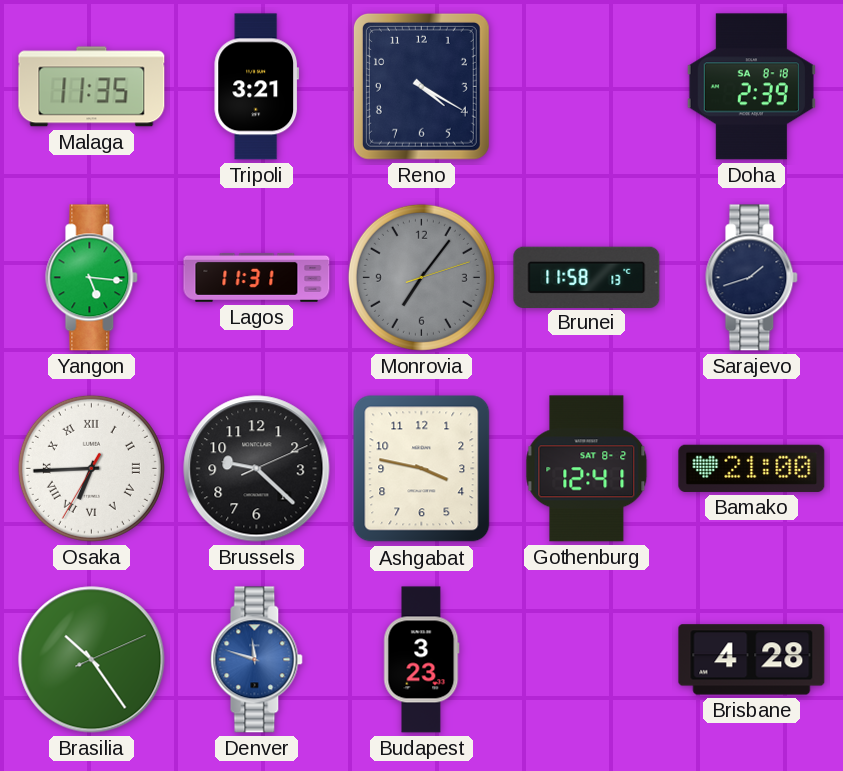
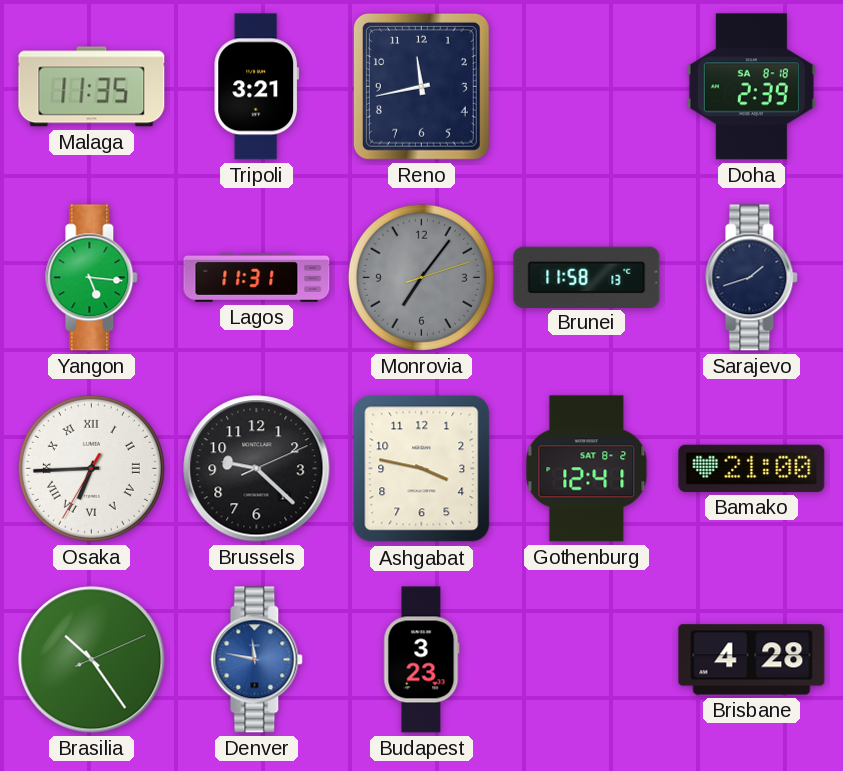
Reno: 4:20 -> 11:43
Denver: 11:48 -> 11:47
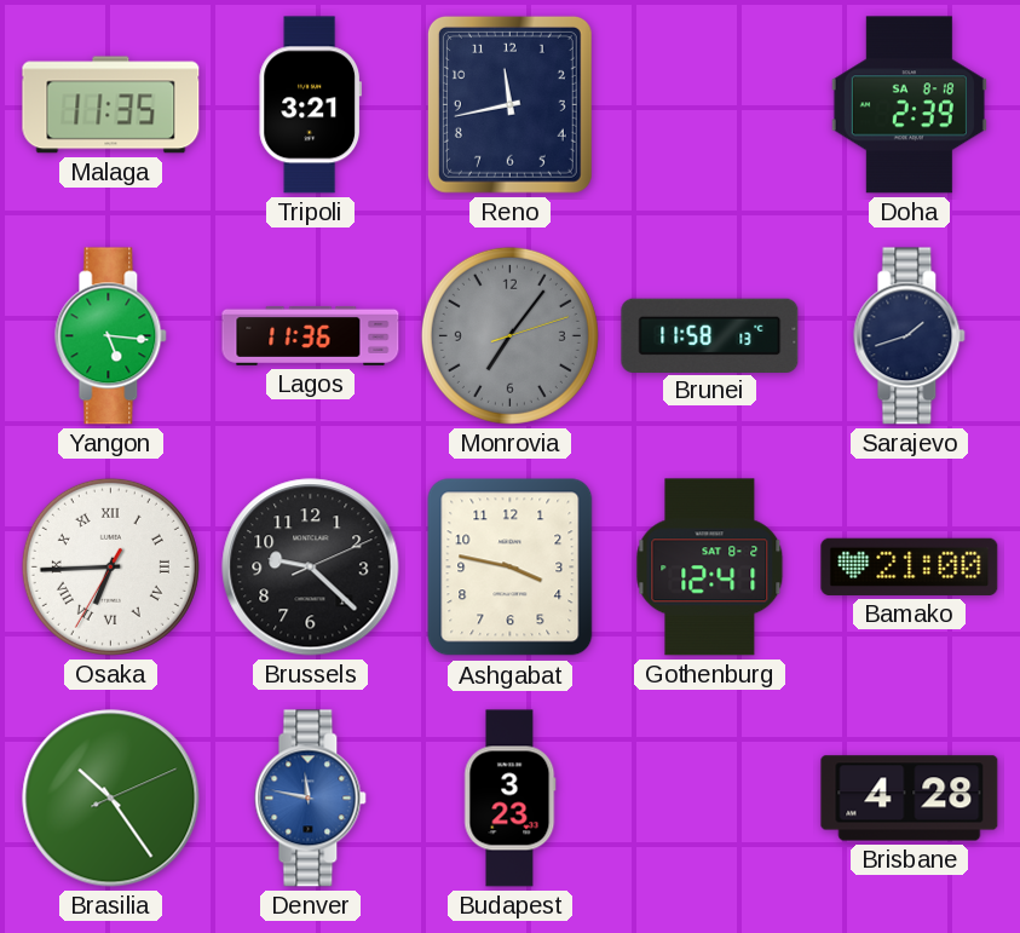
Lagos: 11:31 -> 11:36
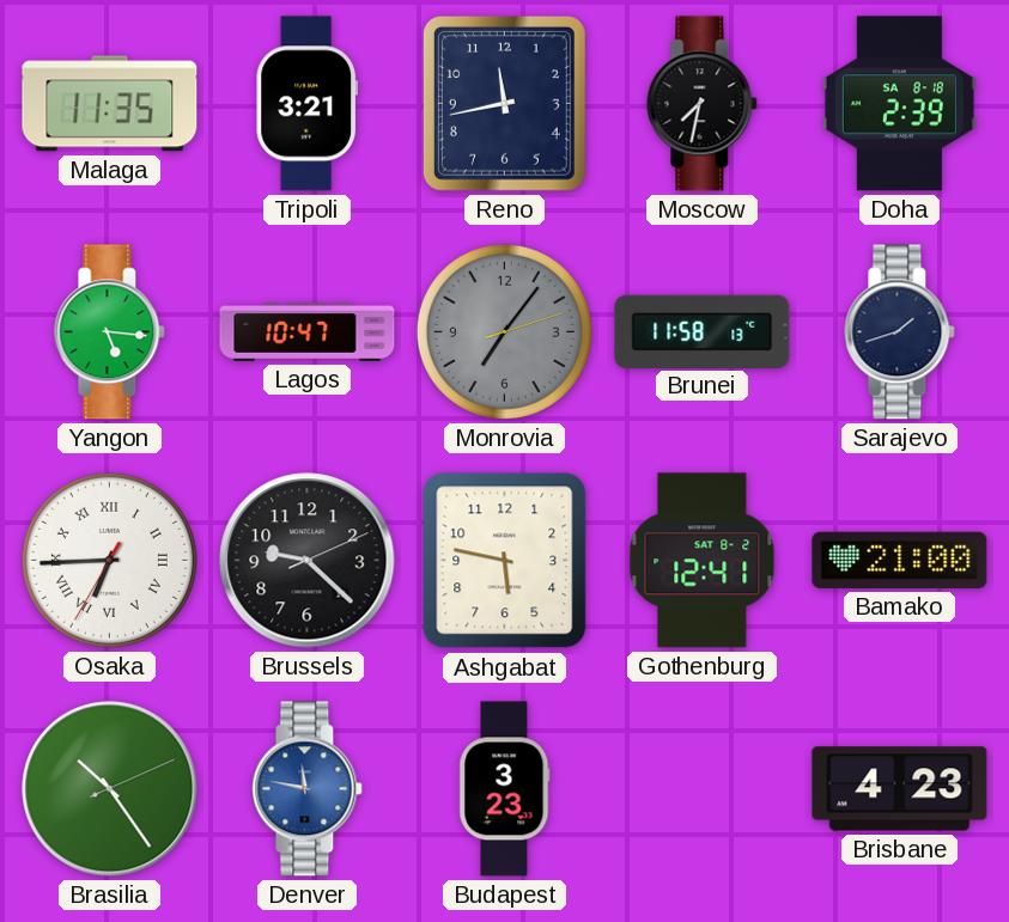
Moscow: none -> 7:32
Lagos: 11:36 -> 10:47
Ashgabat: 3:47 -> 5:47
Brisbane: 4:28 -> 4:23
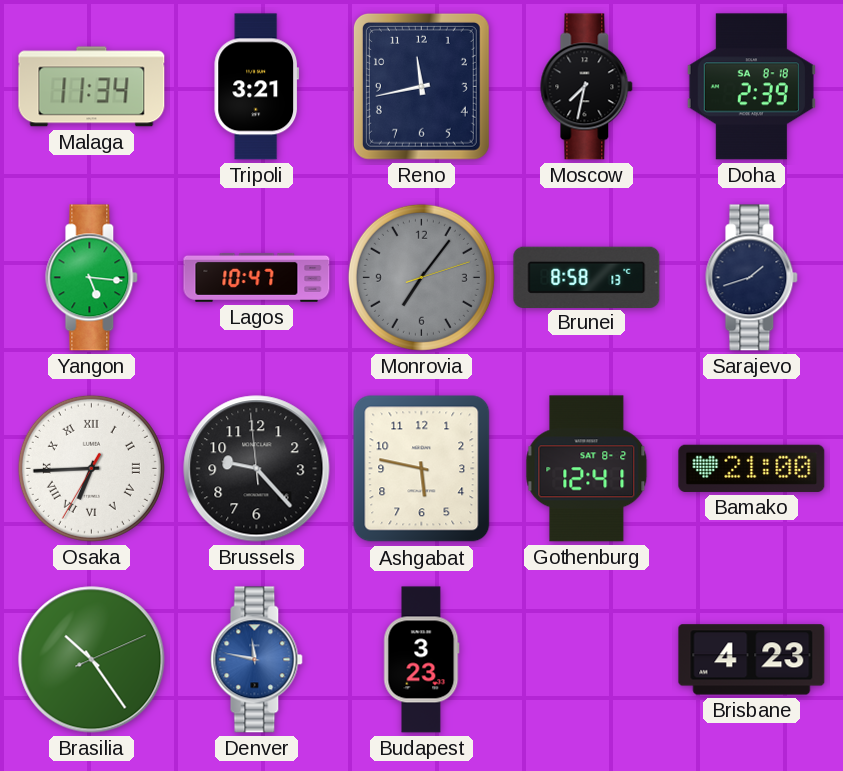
Malaga: 11:35 -> 11:34
Brunei: 11:58 -> 8:58
Brussels: 9:22:11 -> 9:22:59
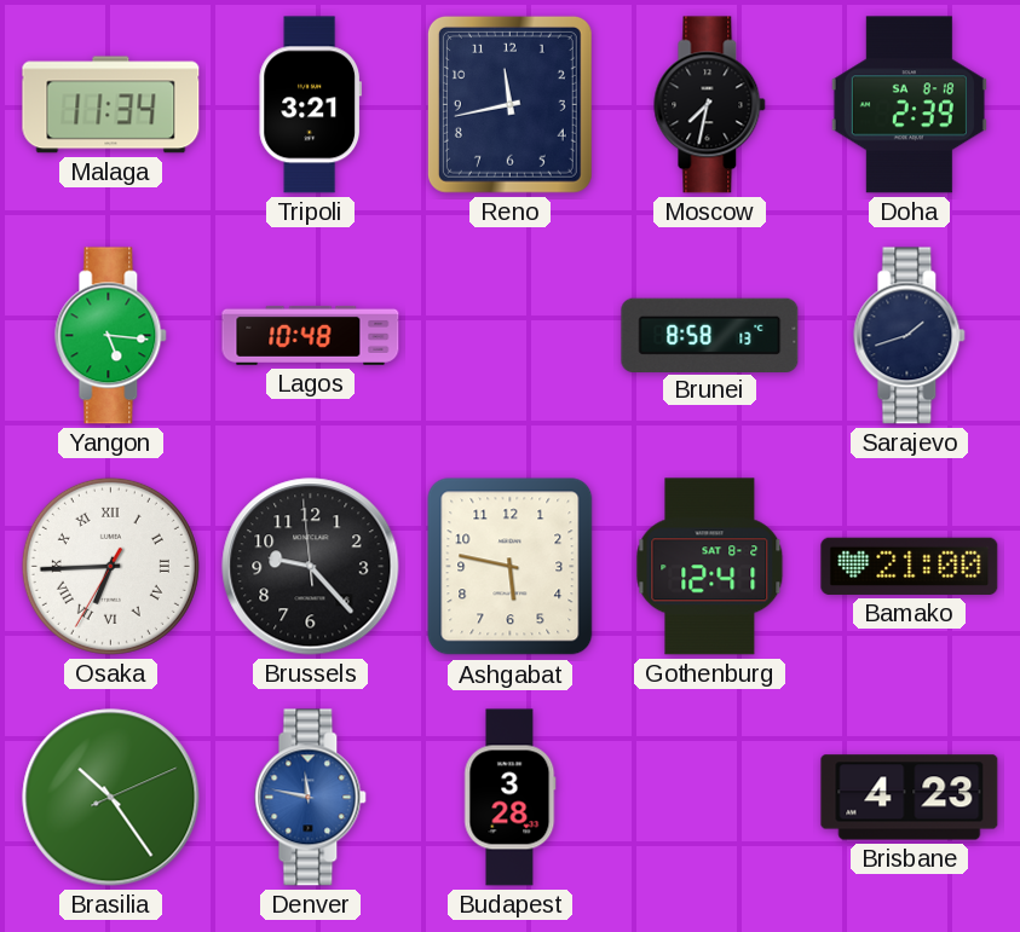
Lagos: 10:47 -> 10:48
Monrovia: 7:06 -> none
Budapest: 3:23 -> 3:28
